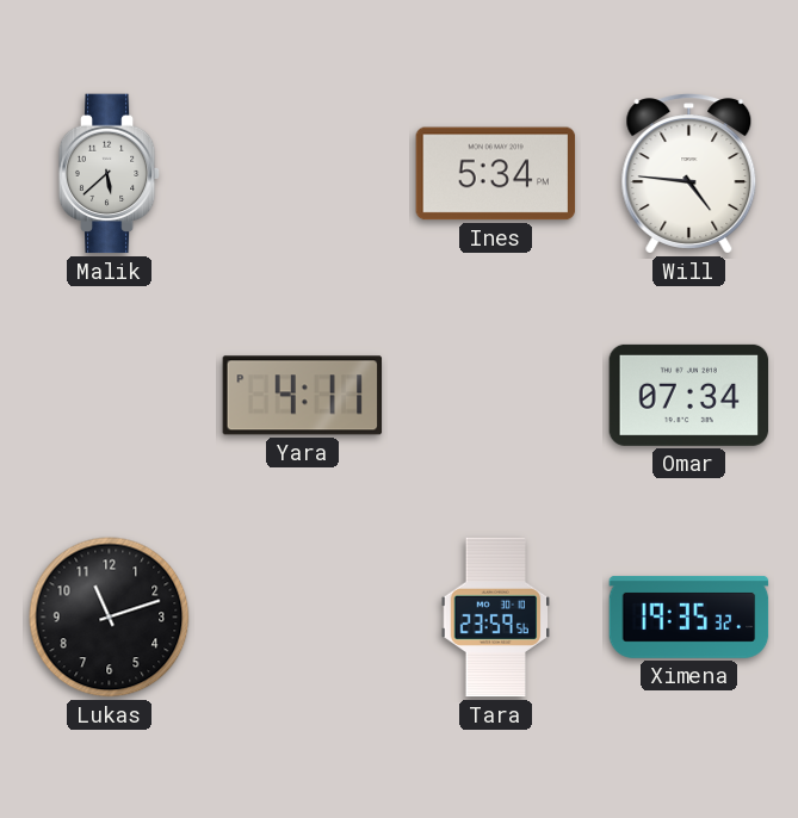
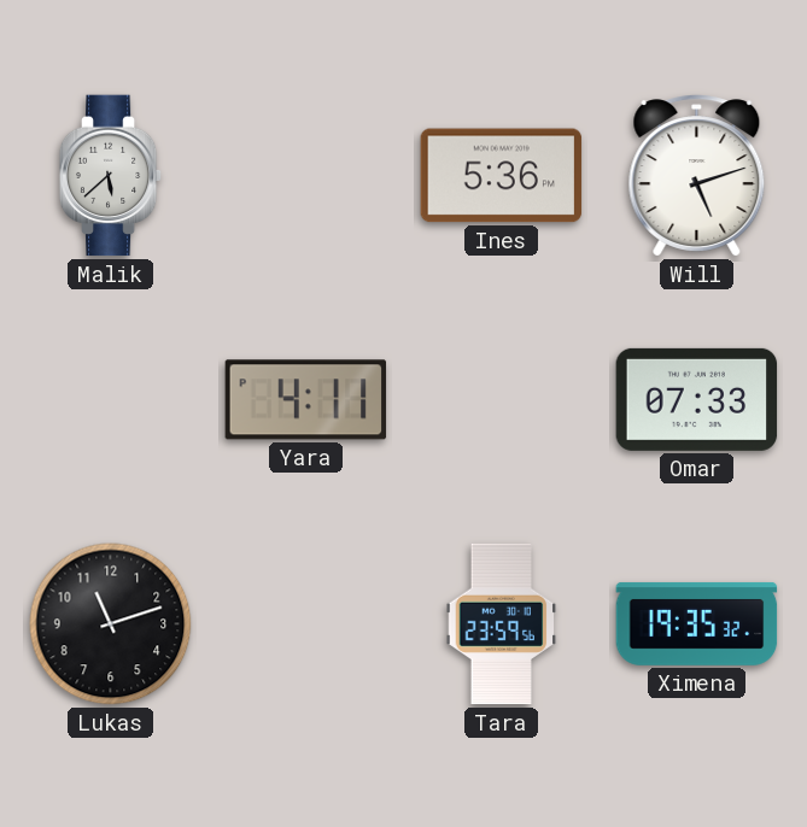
Ines: 5:34 -> 5:36
Will: 4:46 -> 5:12
Omar: 07:34 -> 07:33
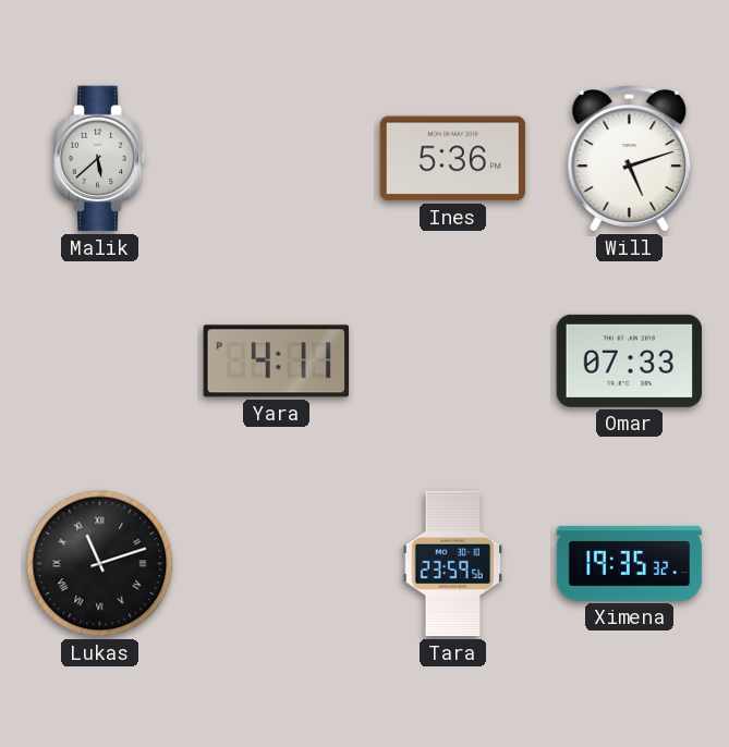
Lukas numerals: Arabic -> Roman
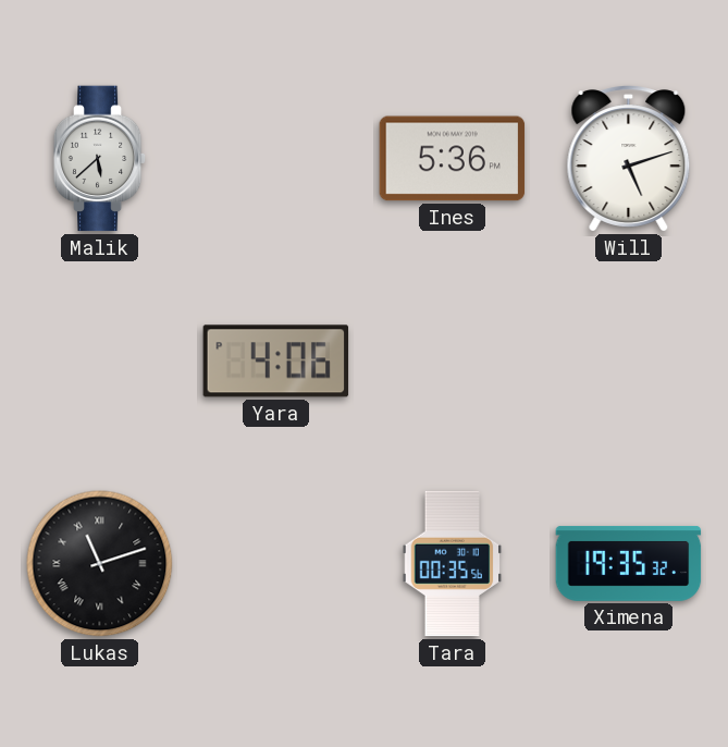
Yara: 4:11 -> 4:06
Omar: 07:33 -> none
Tara: 23:59 -> 00:35
